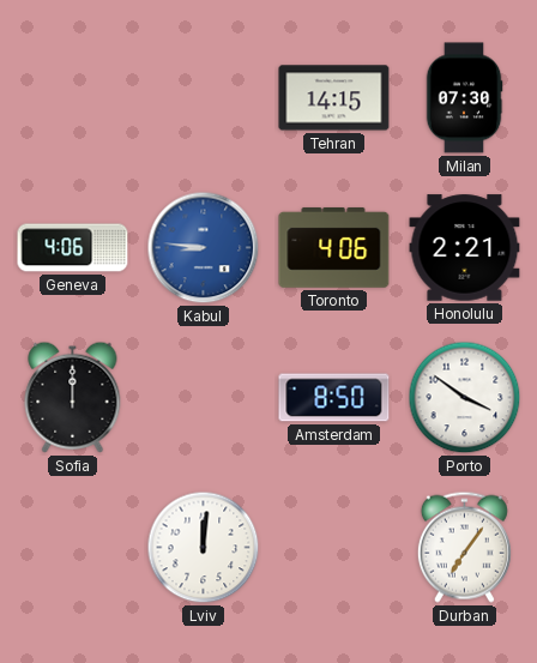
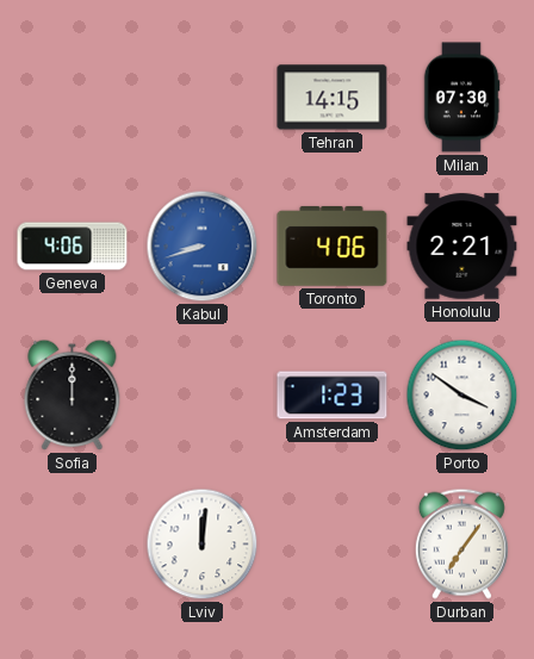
Kabul: 8:46 -> 8:42
Amsterdam: 8:50 -> 1:23
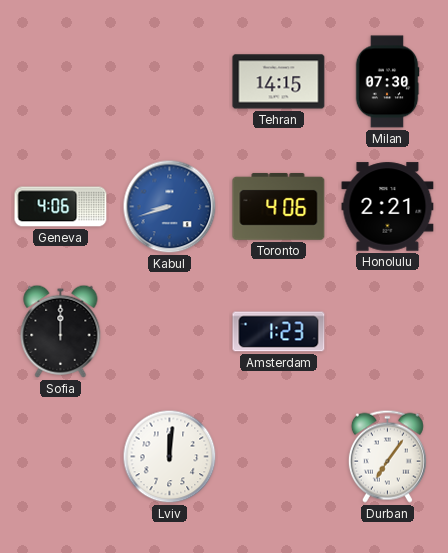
Porto: 3:51 -> none
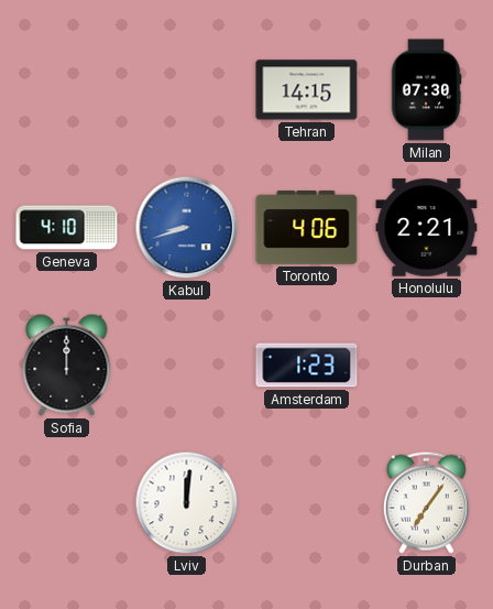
Geneva: 4:06 -> 4:10
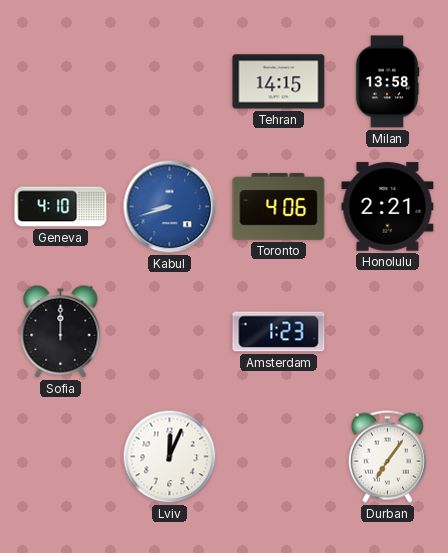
Milan: 07:30 -> 13:58
Lviv: 12:01 -> 12:04
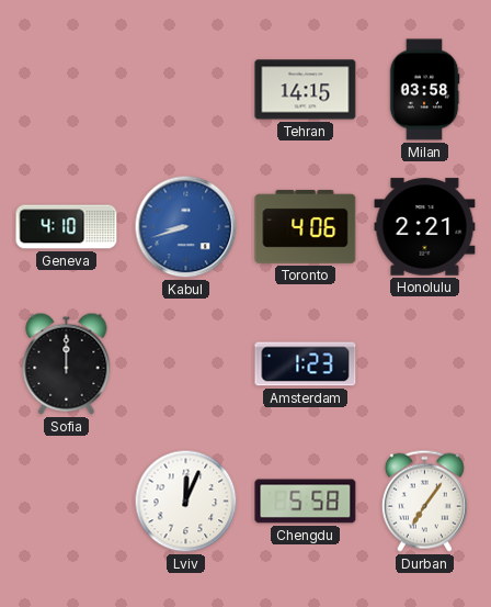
Milan: 13:58 -> 03:58
Chengdu: none -> 5:58
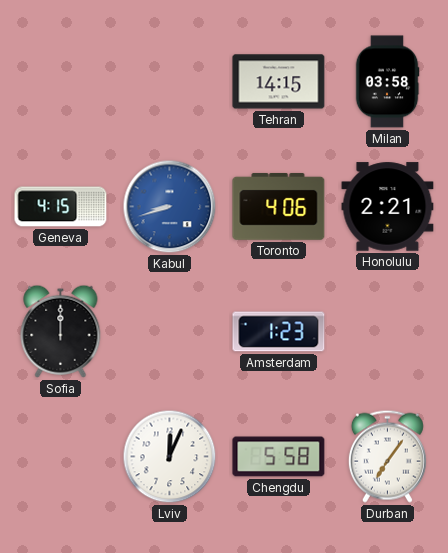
Geneva: 4:10 -> 4:15
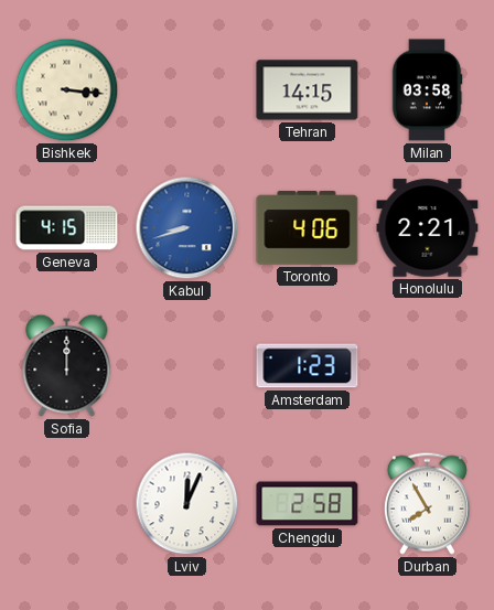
Bishkek: none -> 3:16
Chengdu: 5:58 -> 2:58
Durban: 7:06 -> 7:55
